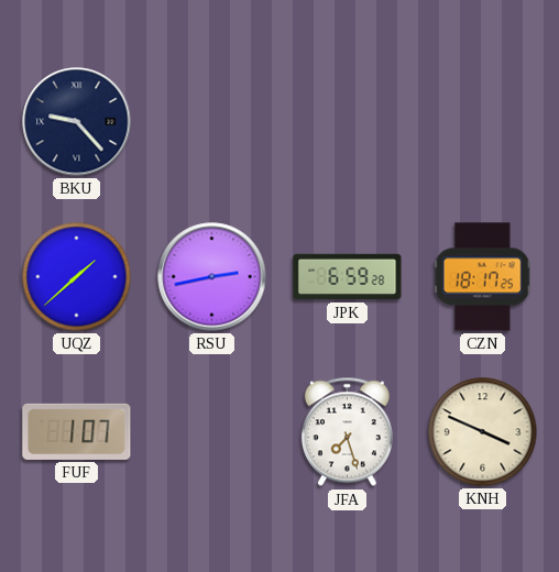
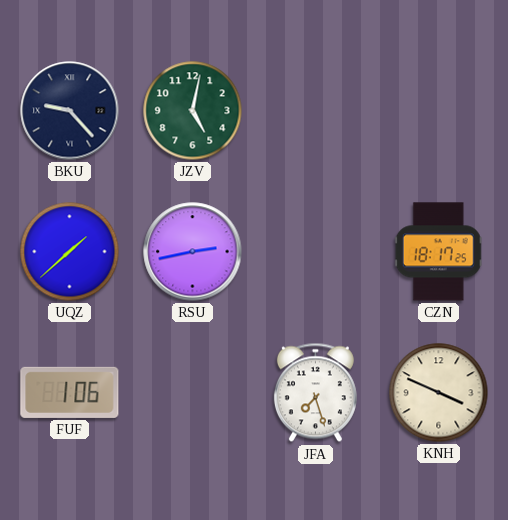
JZV: none -> 5:02
JPK: 6:59 -> none
FUF: 1:07 -> 1:06
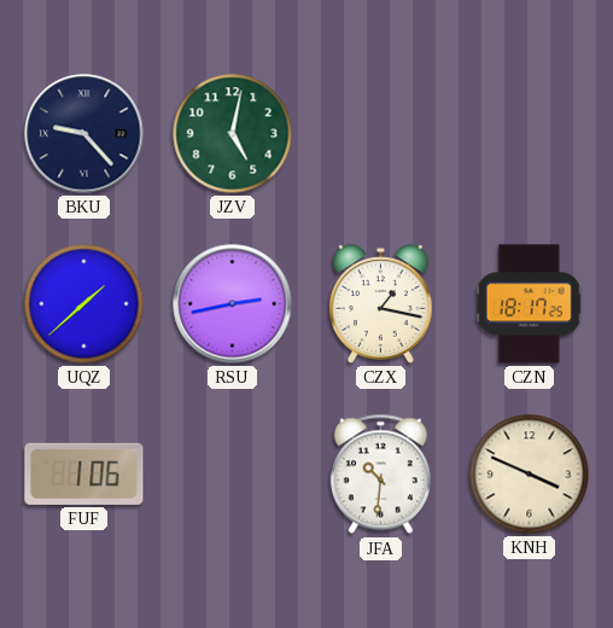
CZX: none -> 1:17
JFA: 7:27 -> 10:31
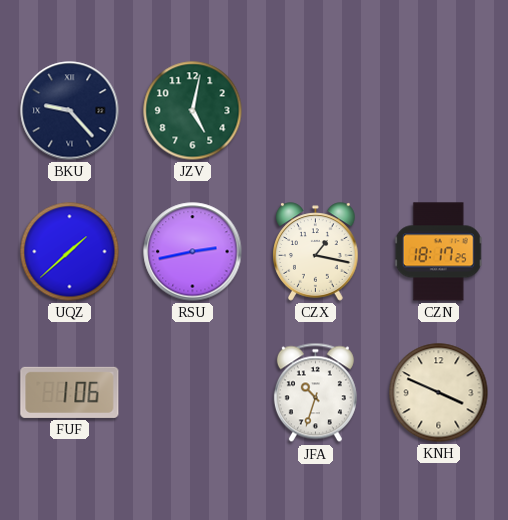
JFA: 10:31 -> 10:33
